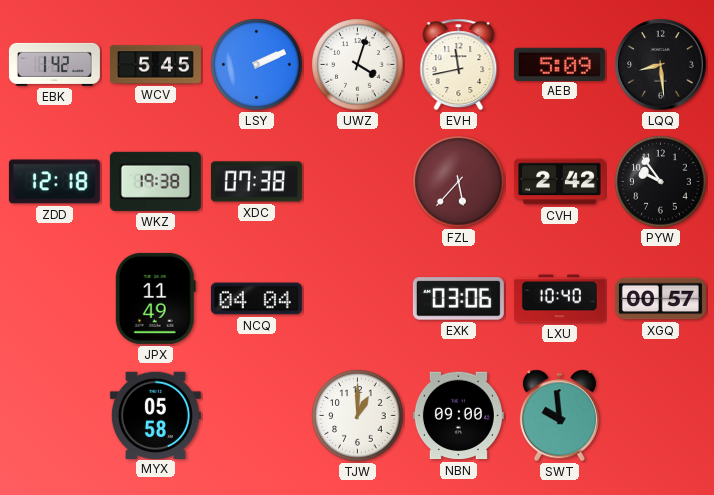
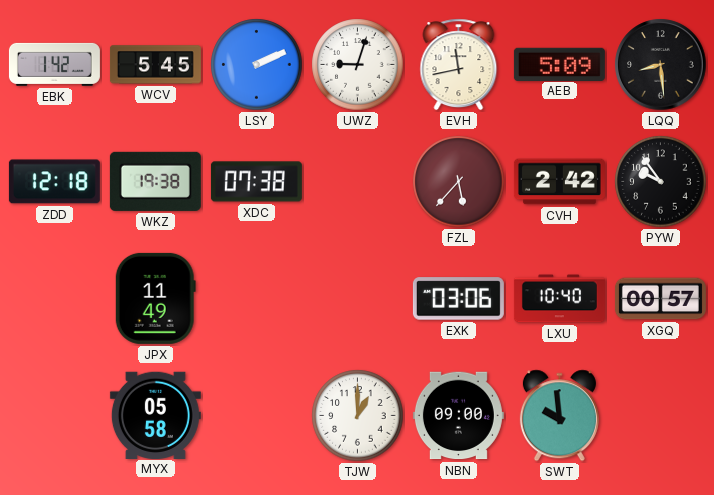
UWZ: 4:03 -> 9:03
NCQ: 04:04 -> none
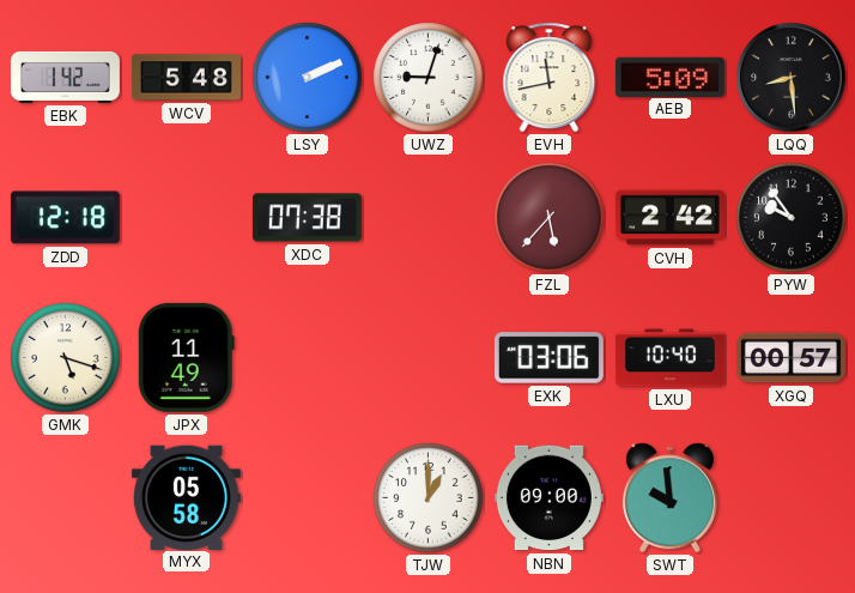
WCV: 5:45 -> 5:48
WKZ: 19:38 -> none
GMK: none -> 5:18
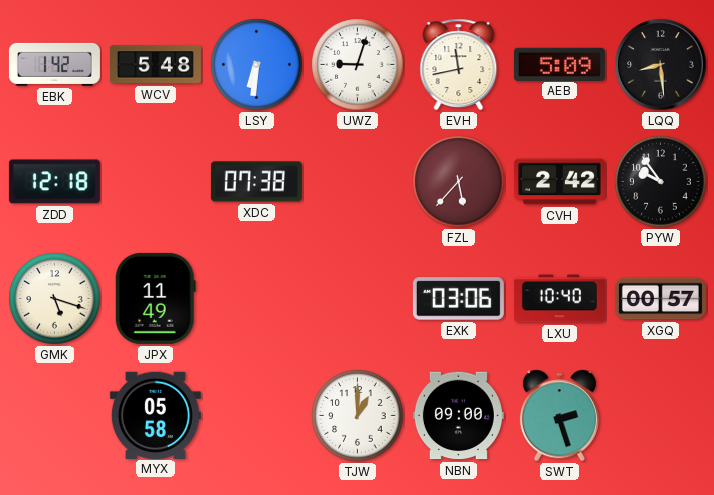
LSY: 2:11 -> 6:31
SWT: 9:59 -> 2:27
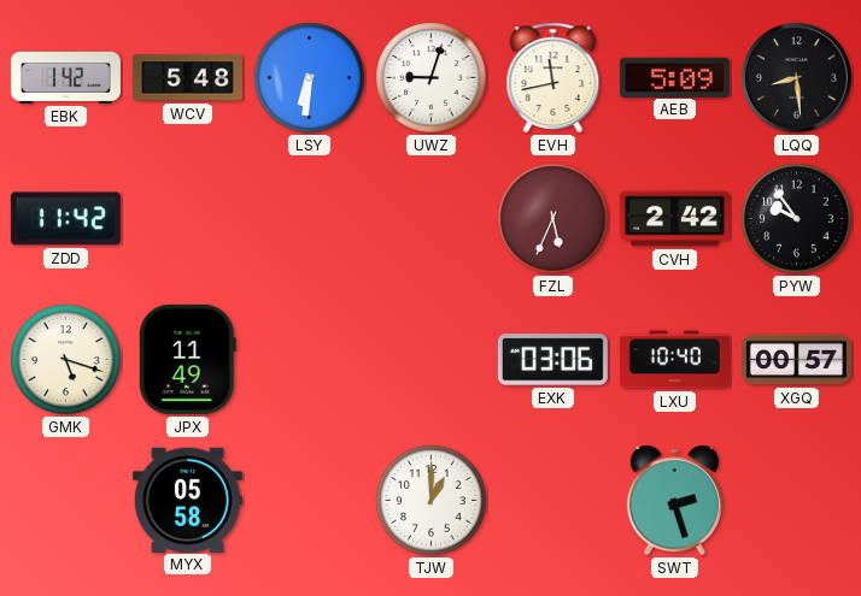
ZDD: 12:18 -> 11:42
XDC: 07:38 -> none
FZL: 5:37 -> 5:34
NBN: 09:00 -> none
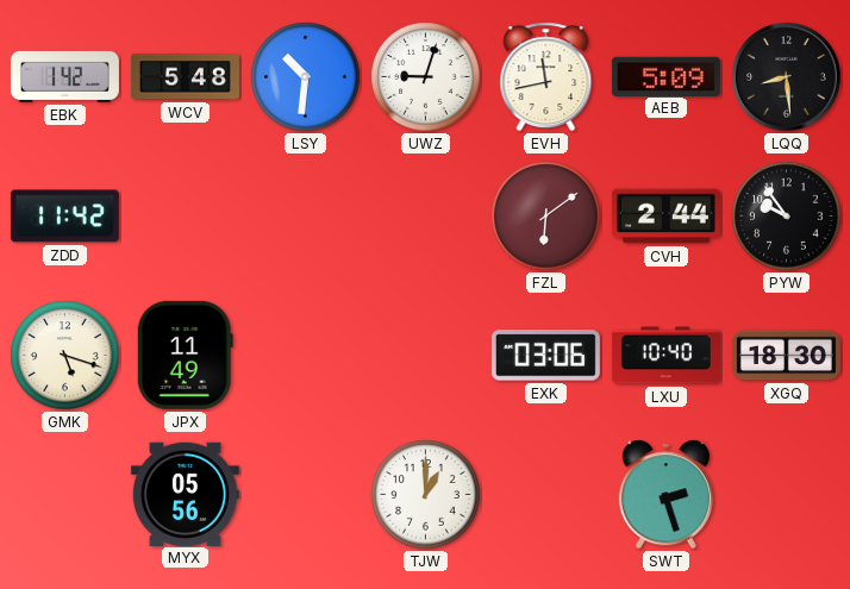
LSY: 6:31 -> 10:31
FZL: 5:34 -> 6:09
CVH: 2:42 -> 2:44
XGQ: 00:57 -> 18:30
MYX: 05:58 -> 05:56
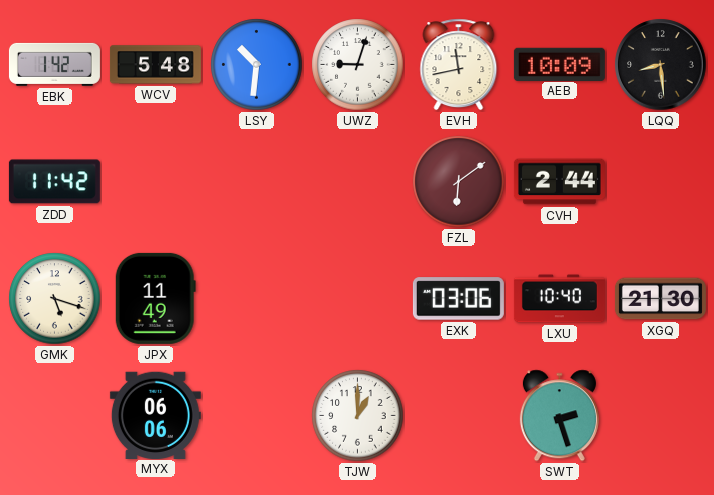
AEB: 5:09 -> 10:09
PYW: 9:54 -> none
XGQ: 18:30 -> 21:30
MYX: 05:56 -> 06:06
